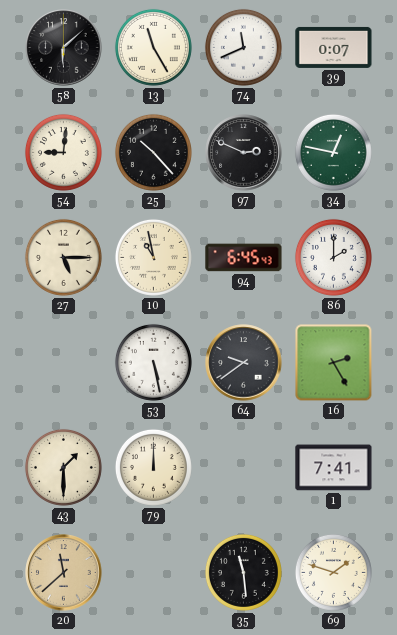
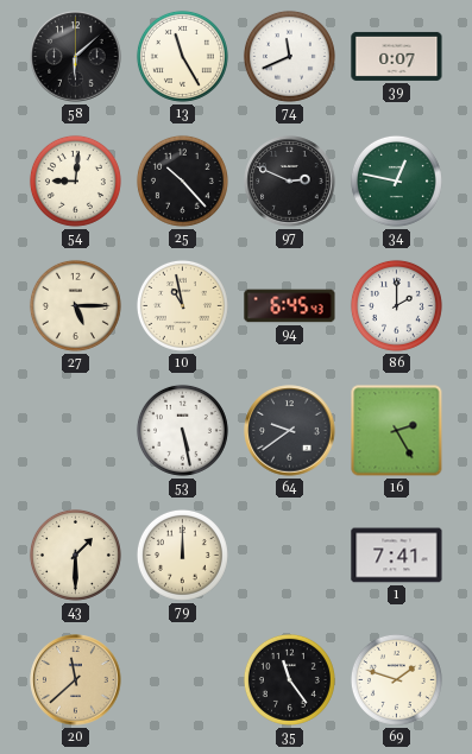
35: 11:29 -> 11:24
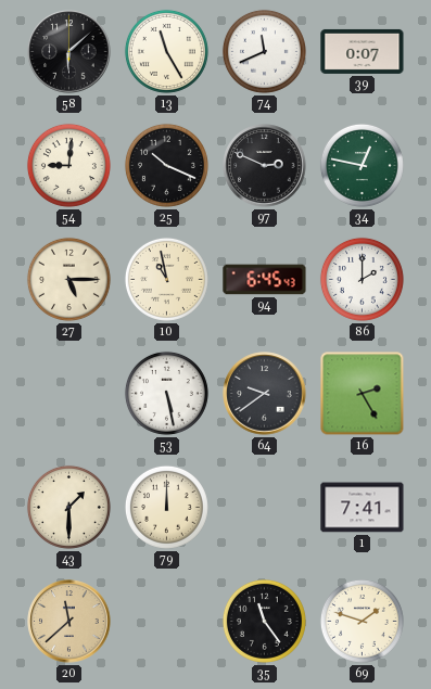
25: 10:23 -> 10:19
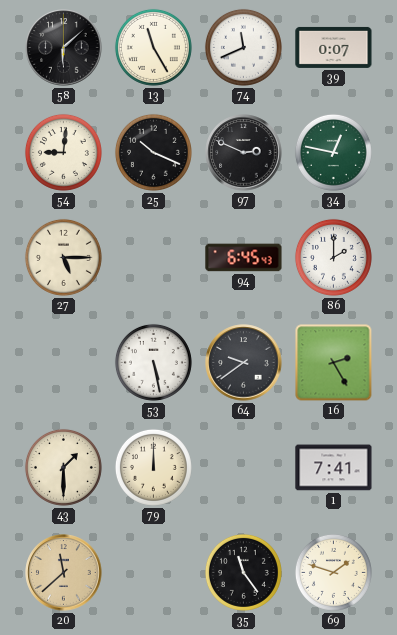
10: 10:58 -> none
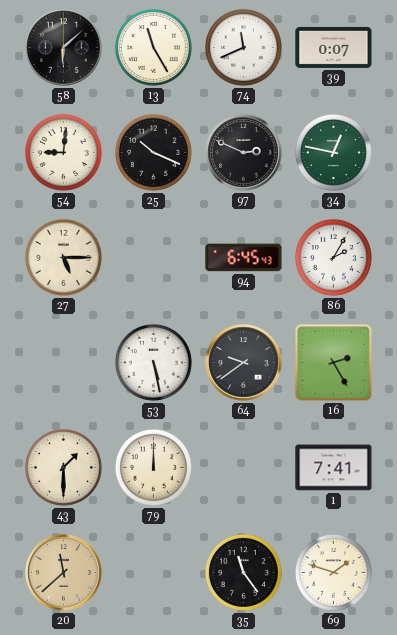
86: 2:00 -> 2:05
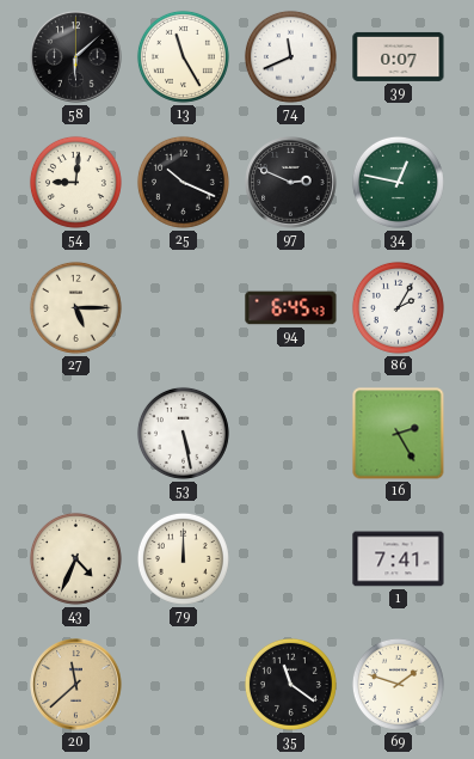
64: 9:39 -> none
43: 1:30 -> 4:34
35: 11:24 -> 11:21
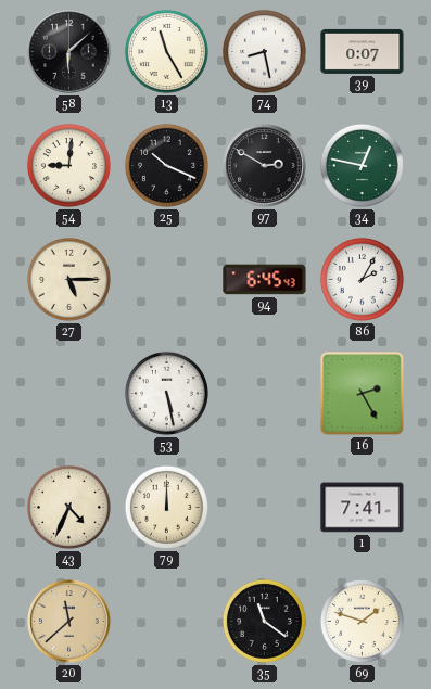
74: 11:41 -> 8:28
97: 2:49 -> 2:50
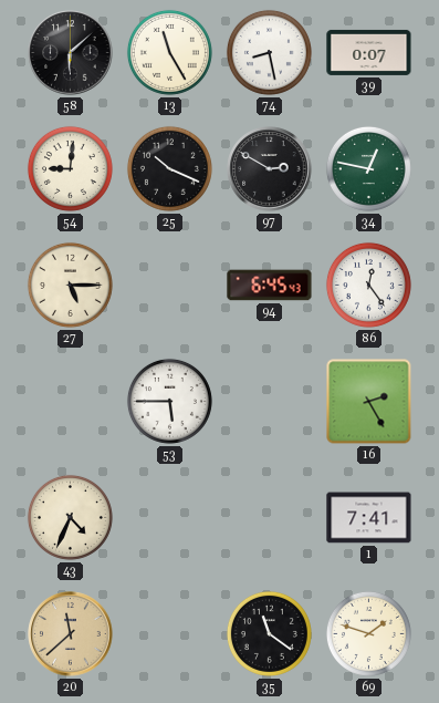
86: 2:05 -> 12:24
53: 5:28 -> 5:45
79: 12:00 -> none
